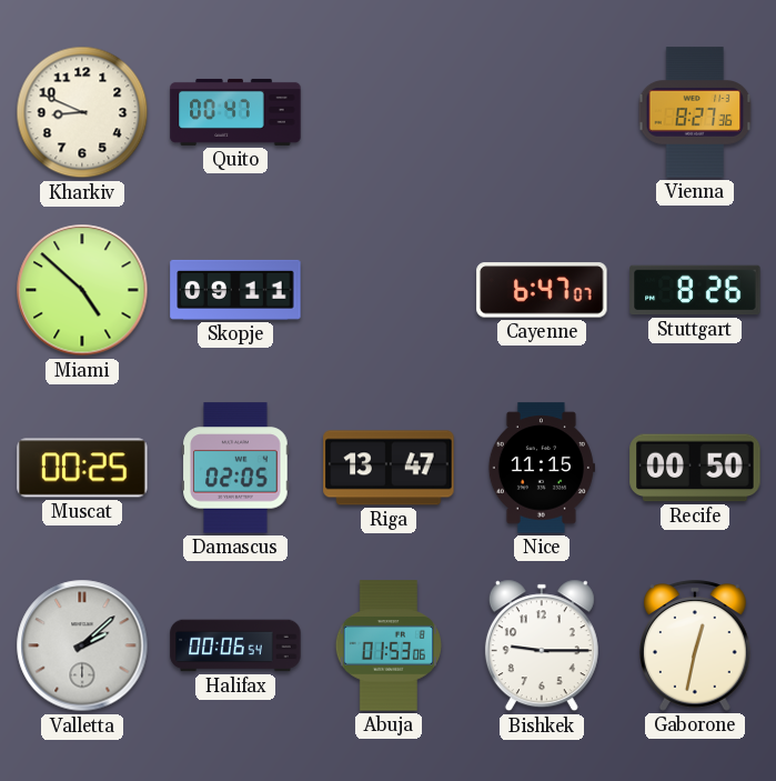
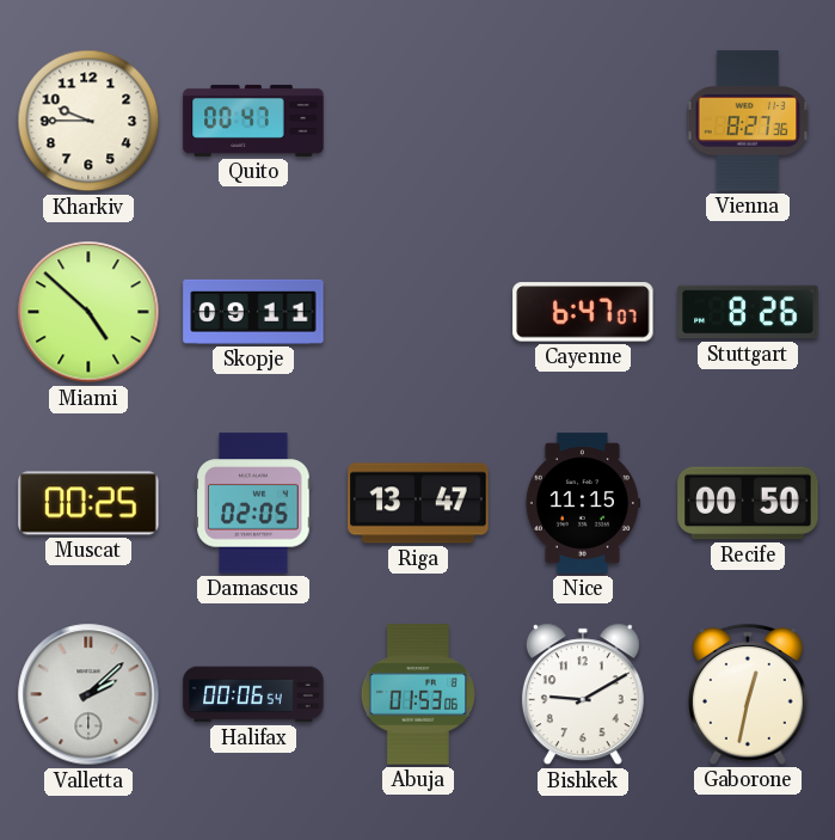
Kharkiv: 8:49 -> 9:45
Bishkek: 9:15 -> 9:10
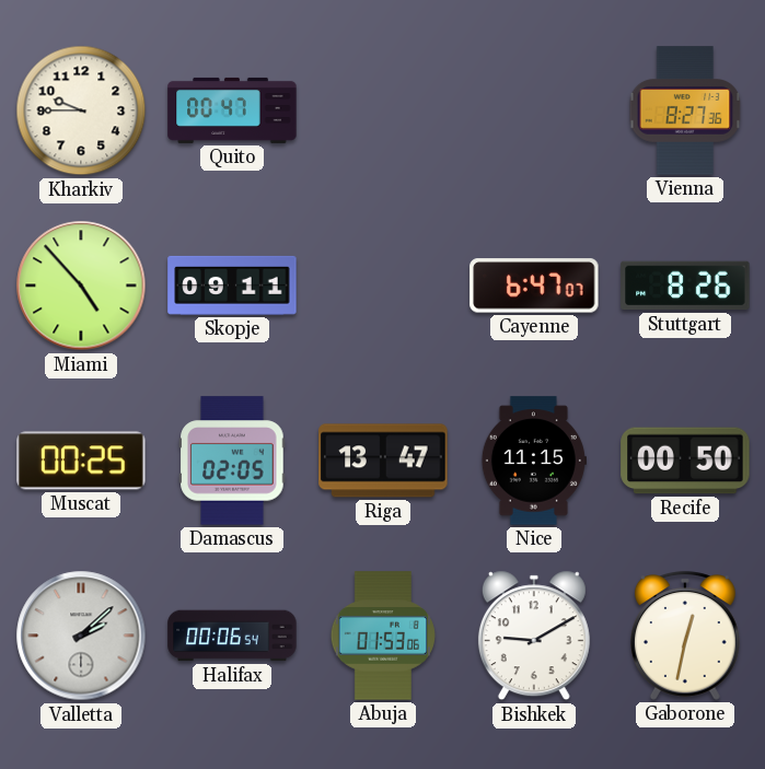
Miami: 4:52 -> 4:53
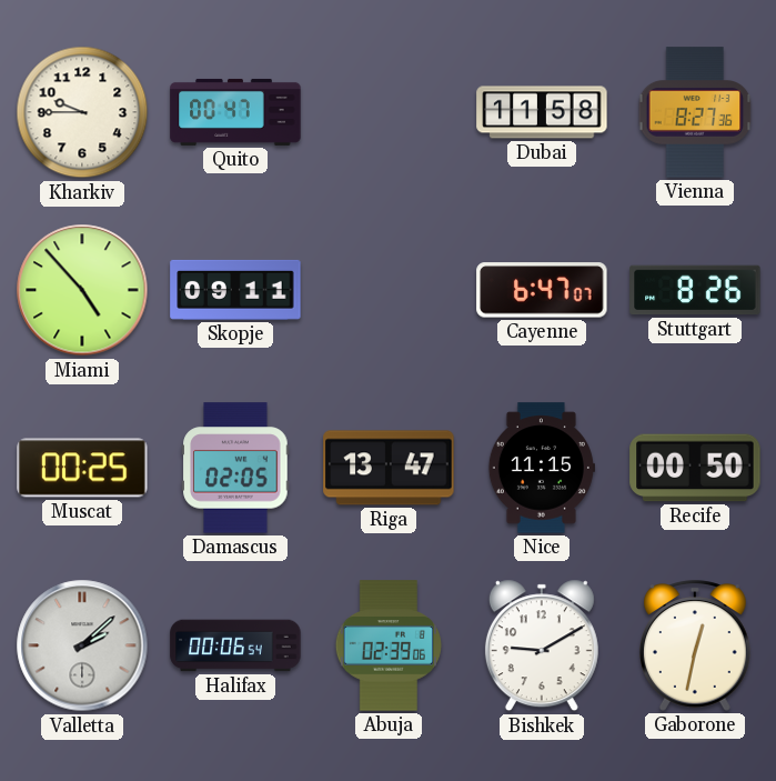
Dubai: none -> 11:58
Abuja: 01:53 -> 02:39
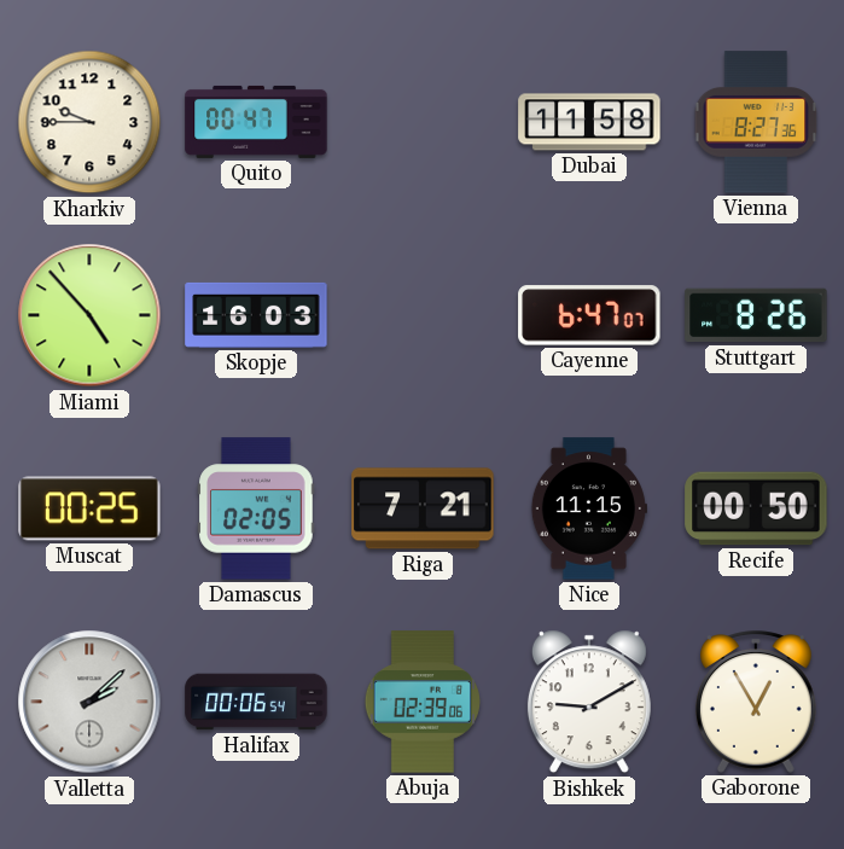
Skopje: 09:11 -> 16:03
Riga: 13:47 -> 7:21
Gaborone: 12:32 -> 12:55
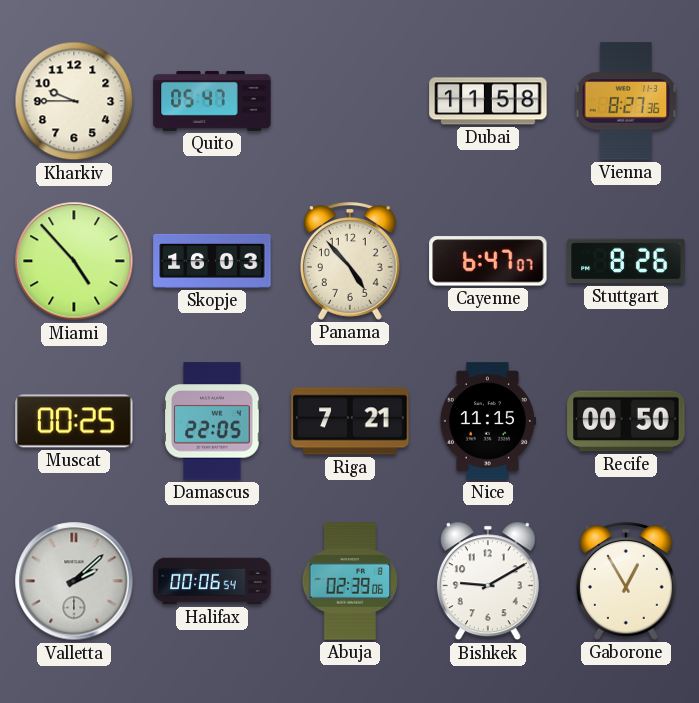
Quito: 00:47 -> 05:47
Panama: none -> 4:53
Damascus: 02:05 -> 22:05
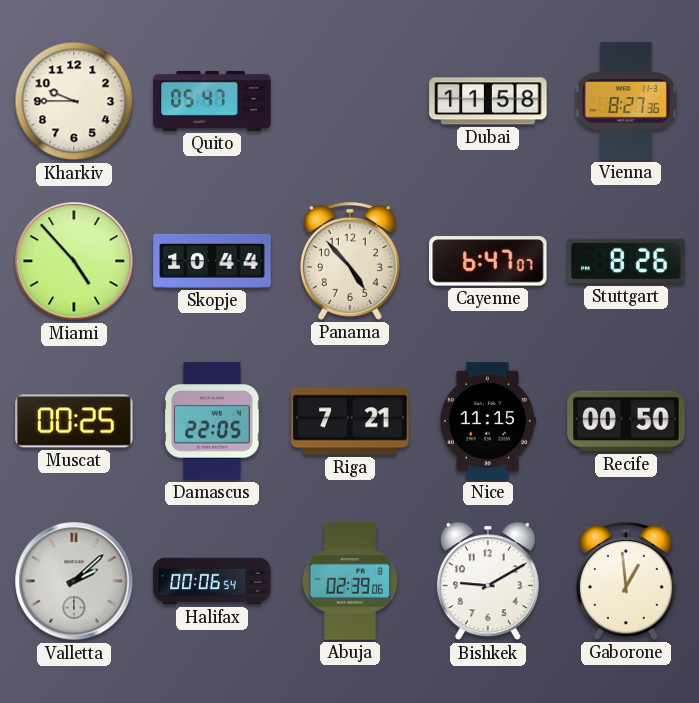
Skopje: 16:03 -> 10:44
Gaborone: 12:55 -> 12:59
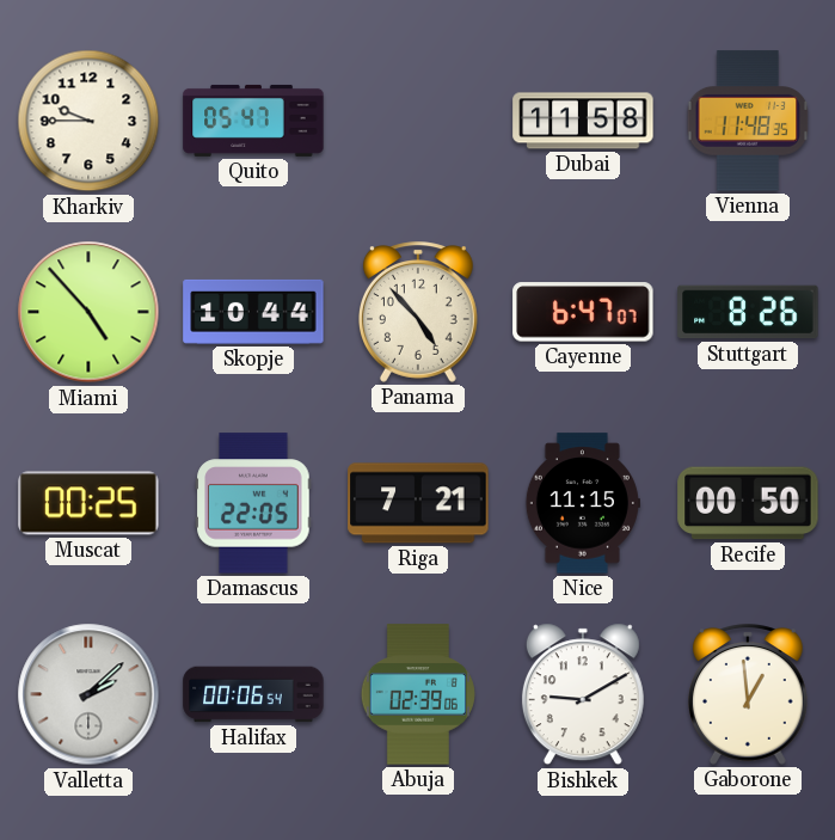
Vienna: 8:27 -> 11:48
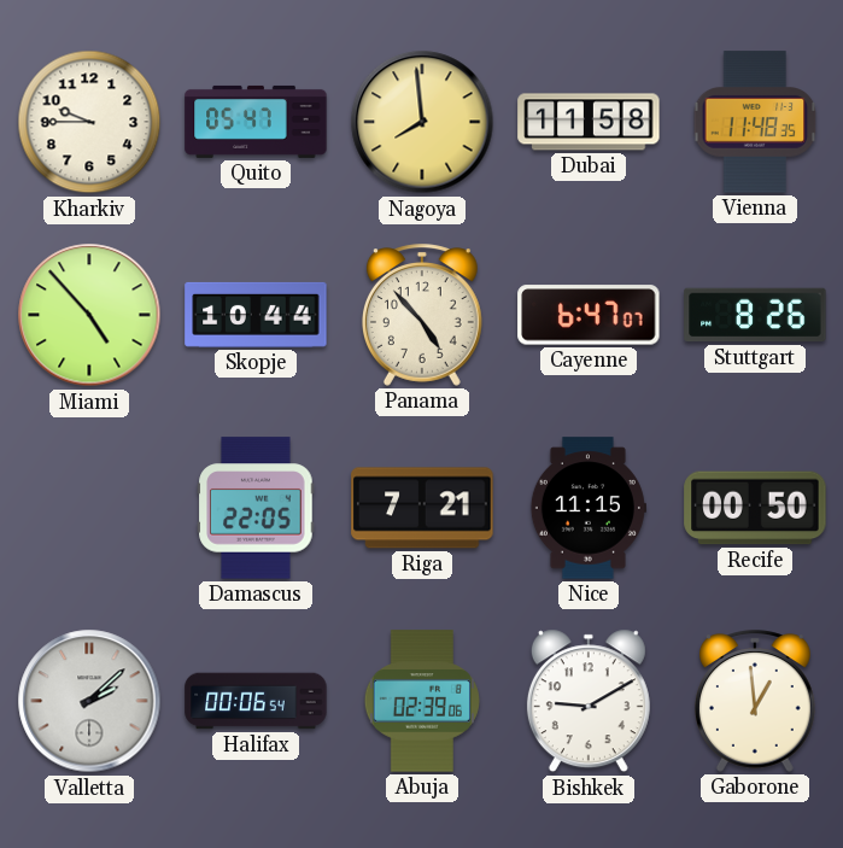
Nagoya: none -> 7:59
Muscat: 00:25 -> none
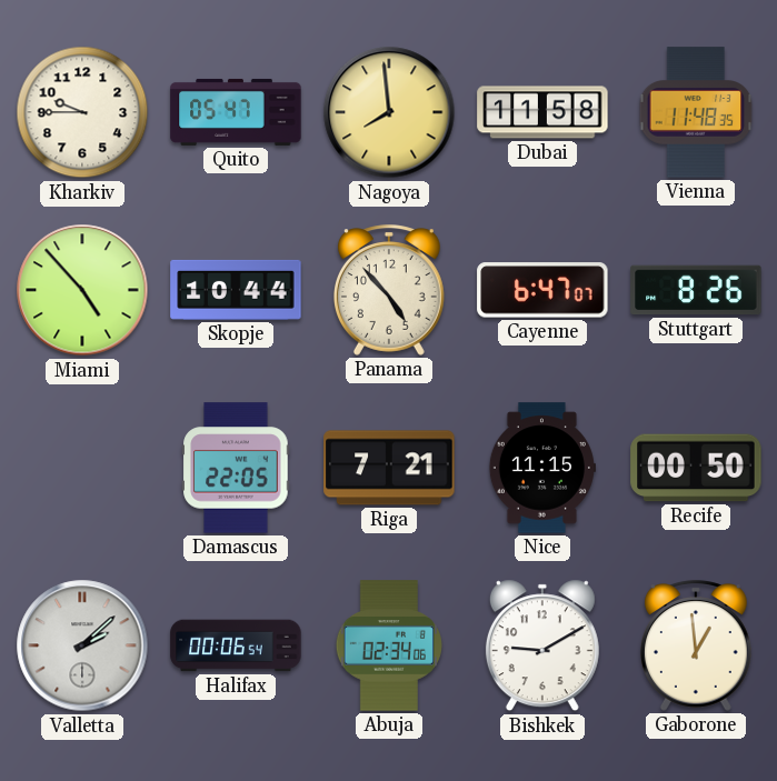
Abuja: 02:39 -> 02:34
